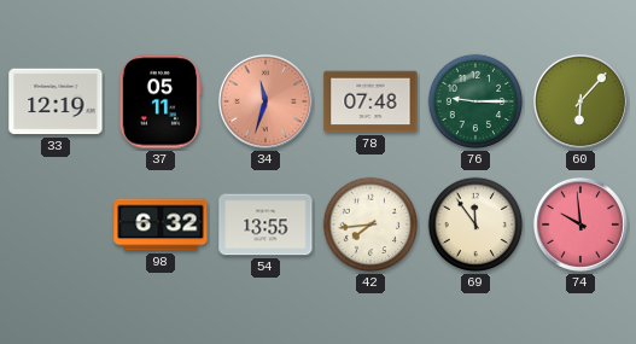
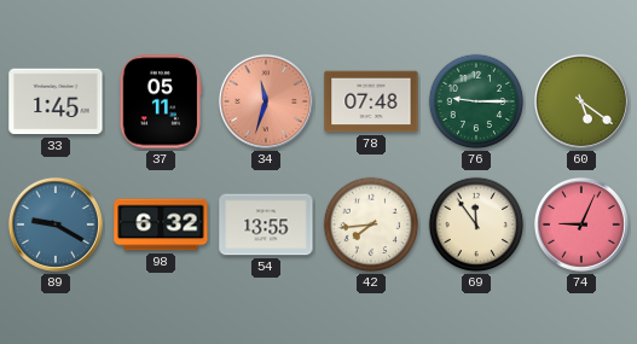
33: 12:19 -> 1:45
60: 6:07 -> 5:21
89: none -> 9:20
74: 9:59 -> 9:04
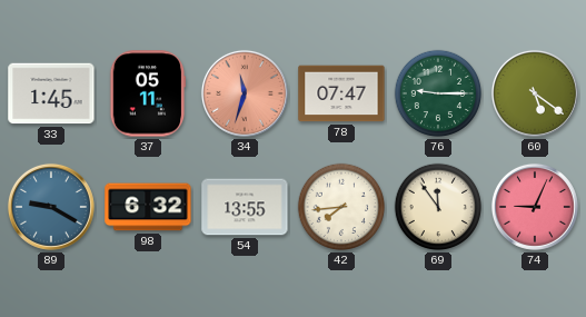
78: 07:48 -> 07:47
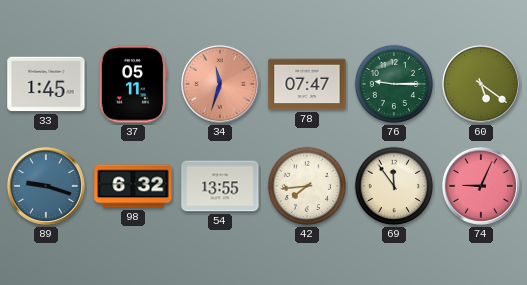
89: 9:20 -> 9:18
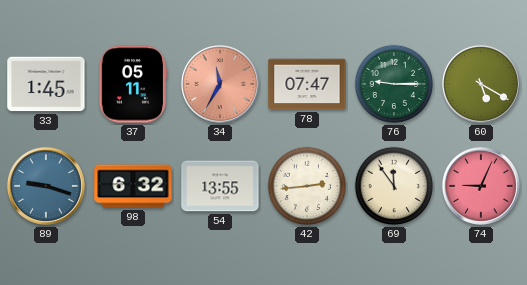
34: 11:33 -> 11:35
60: 5:21 -> 5:20
42: 7:44 -> 2:44
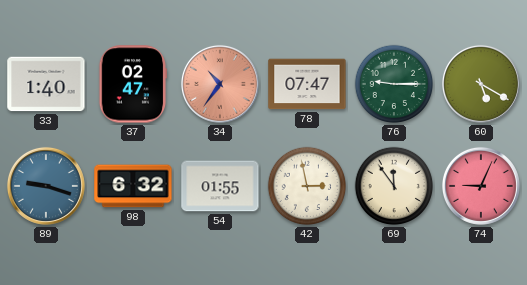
33: 1:45 -> 1:40
37: 05:11 -> 02:47
34: 11:35 -> 10:36
54: 13:55 -> 01:55
42: 2:44 -> 2:58
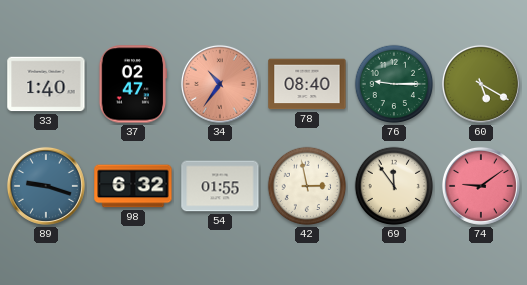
78: 07:47 -> 08:40
74: 9:04 -> 9:09
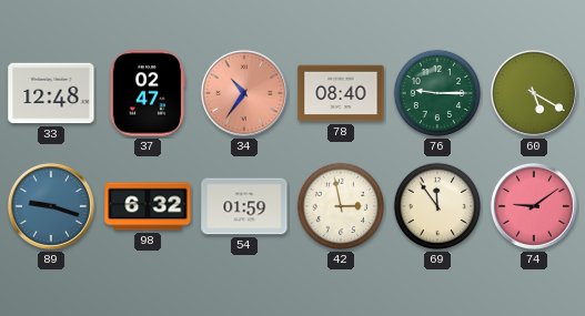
33: 1:40 -> 12:48
54: 01:55 -> 01:59
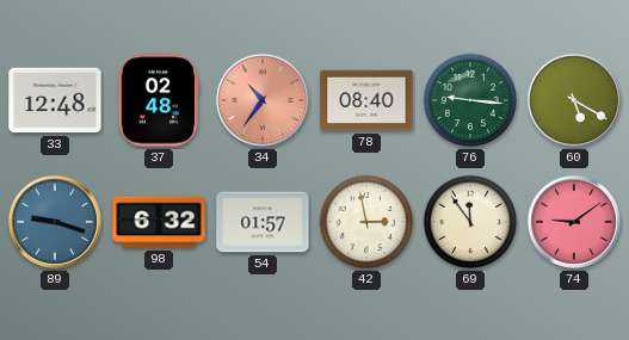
37: 02:47 -> 02:48
76: 9:15 -> 9:16
54: 01:59 -> 01:57
